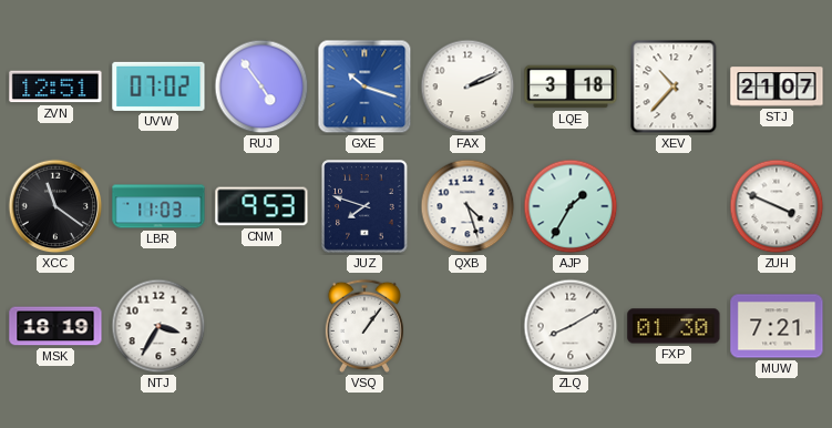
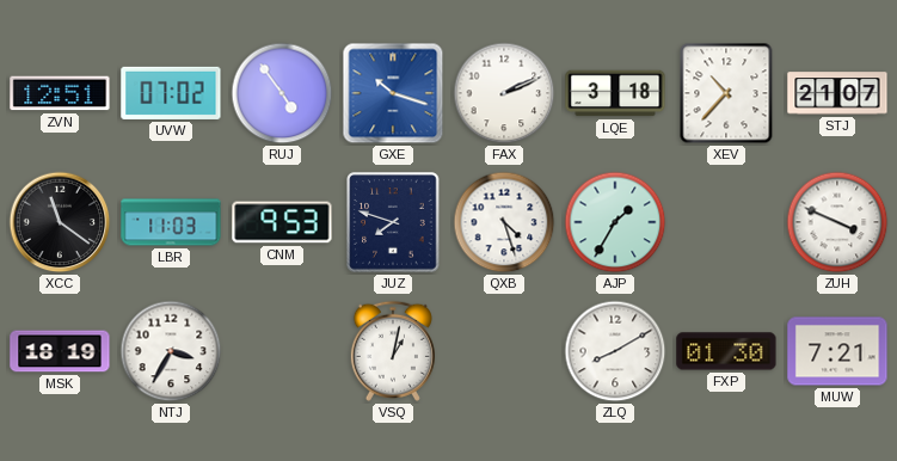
VSQ: 1:06 -> 1:02
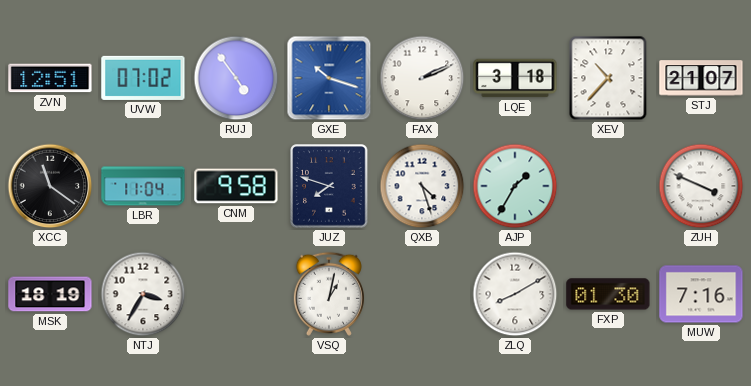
LBR: 11:03 -> 11:04
CNM: 9:53 -> 9:58
MUW: 7:21 -> 7:16
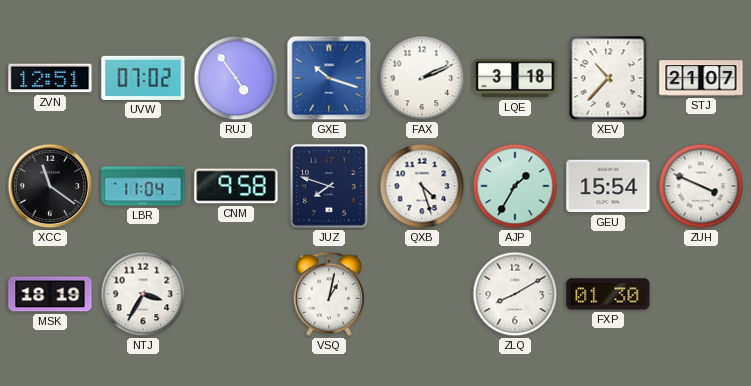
GEU: none -> 15:54
MUW: 7:16 -> none
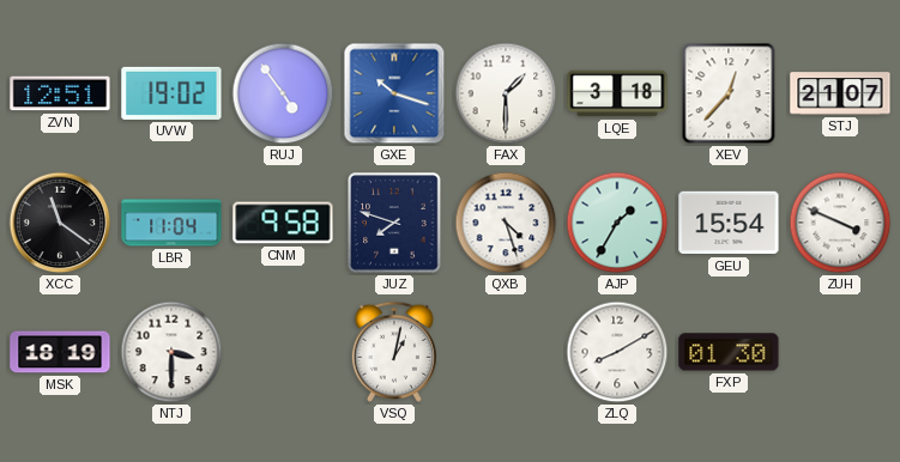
UVW: 07:02 -> 19:02
FAX: 2:11 -> 1:30
XEV: 10:37 -> 12:37
NTJ: 3:35 -> 3:30
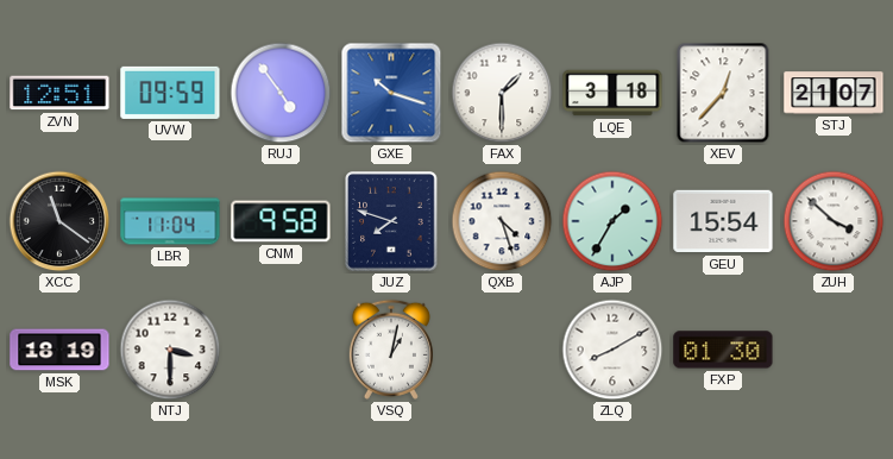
UVW: 19:02 -> 09:59
ZUH: 3:49 -> 3:52
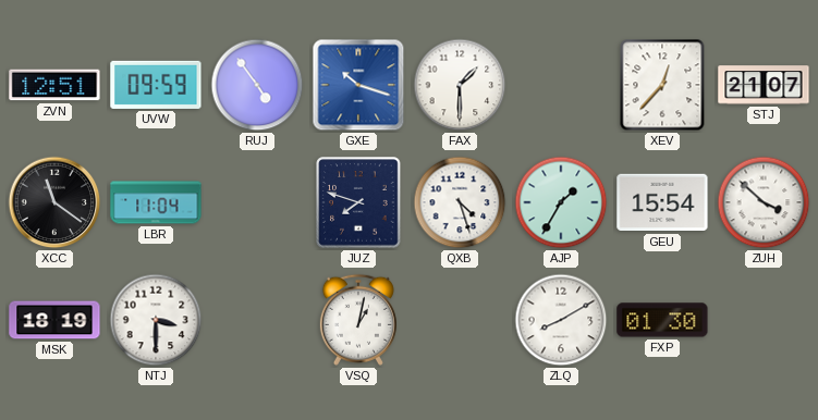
LQE: 3:18 -> none
CNM: 9:58 -> none
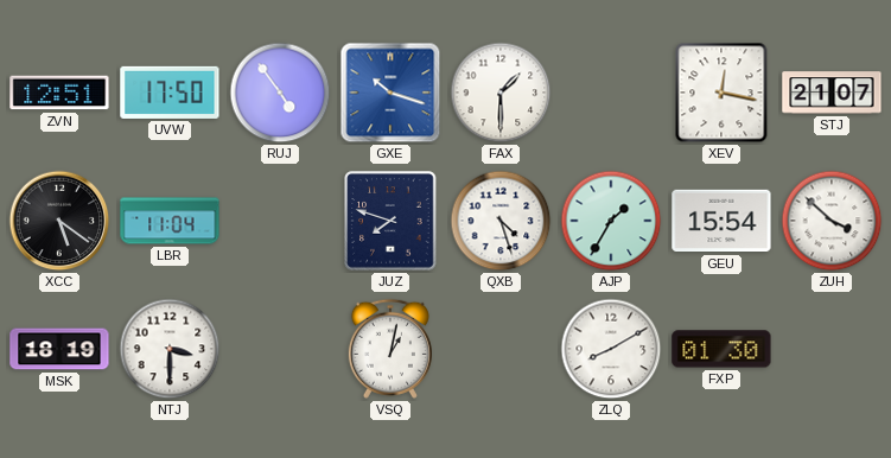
UVW: 09:59 -> 17:50
XEV: 12:37 -> 12:17
XCC: 11:21 -> 5:21
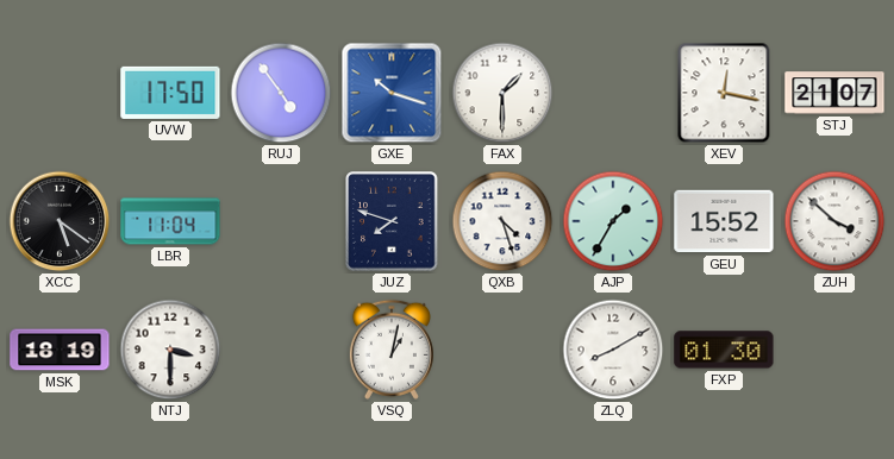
ZVN: 12:51 -> none
GEU: 15:54 -> 15:52
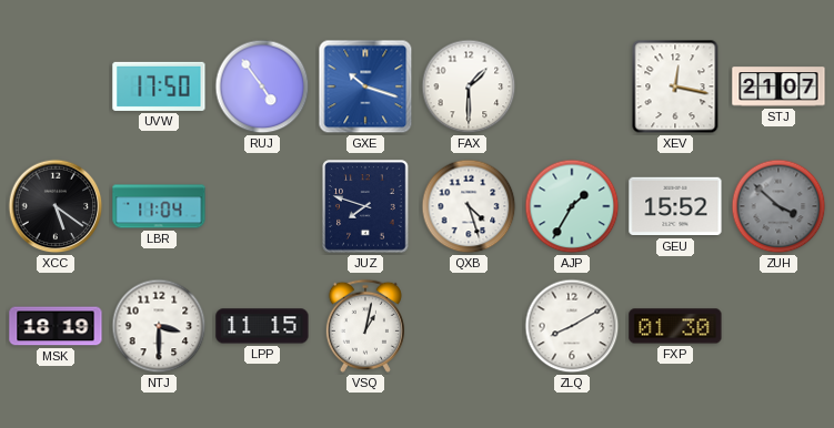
ZUH dial: white -> grey
LPP: none -> 11:15
